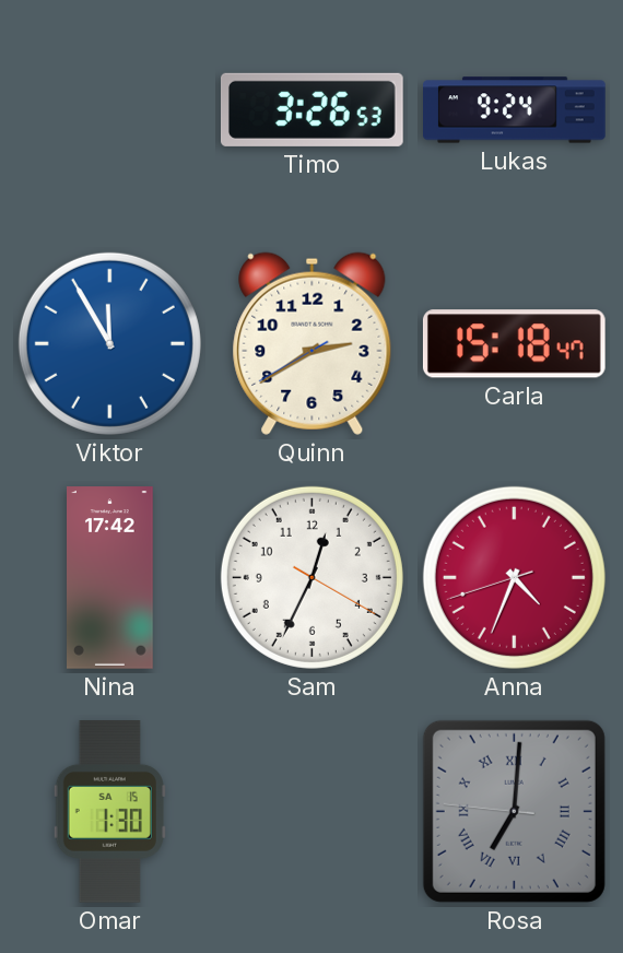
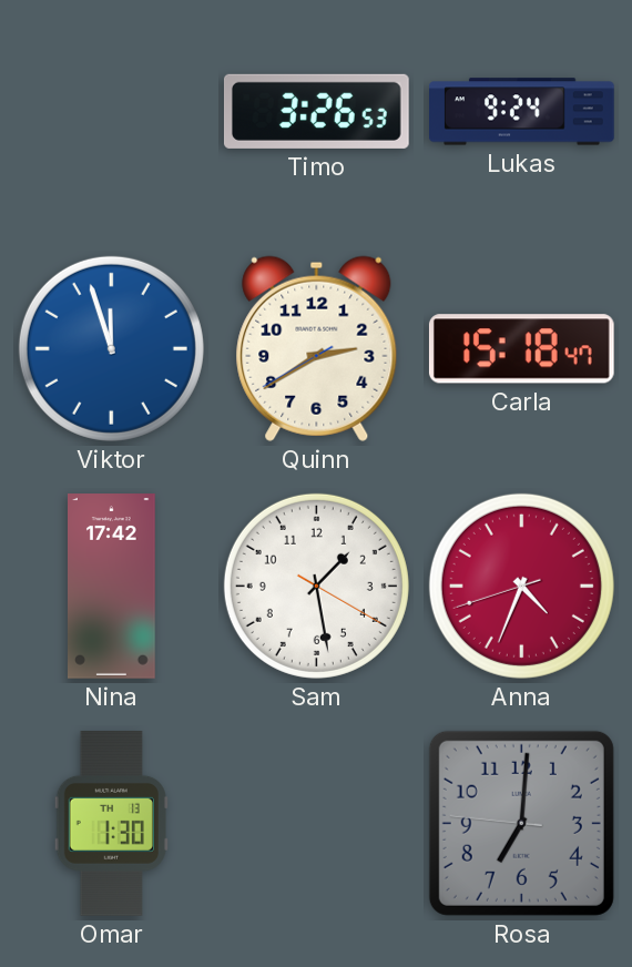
Viktor: 11:55 -> 11:57
Sam: 12:34 -> 1:28
Omar date: SA 15 -> TH 13
Rosa numerals: Roman -> Arabic
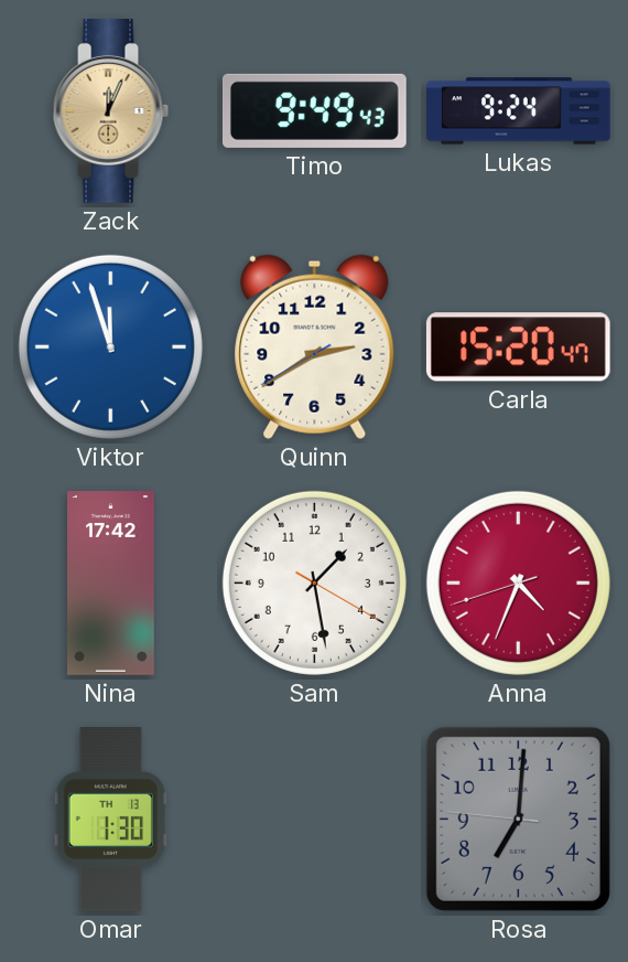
Zack: none -> 12:04
Timo: 3:26 -> 9:49
Carla: 15:18 -> 15:20
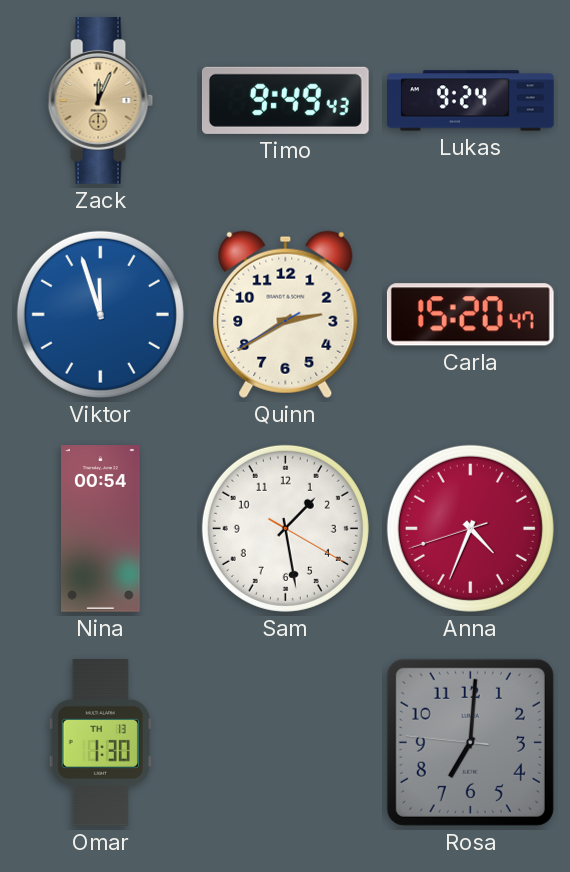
Nina: 17:42 -> 00:54
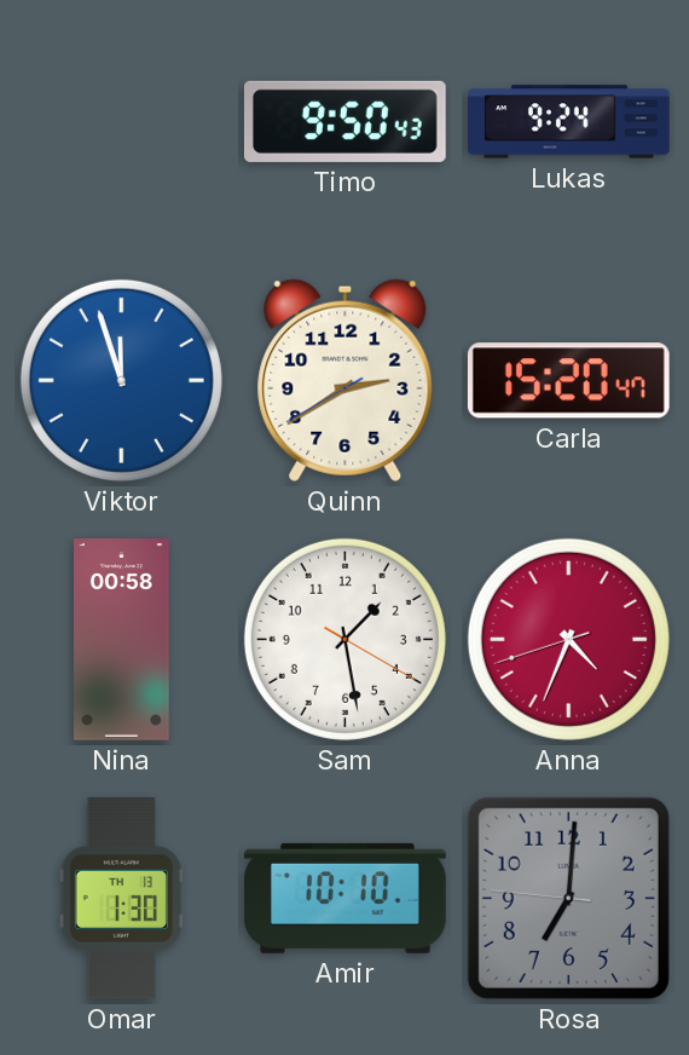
Zack: 12:04 -> none
Timo: 9:49 -> 9:50
Nina: 00:54 -> 00:58
Amir: none -> 10:10
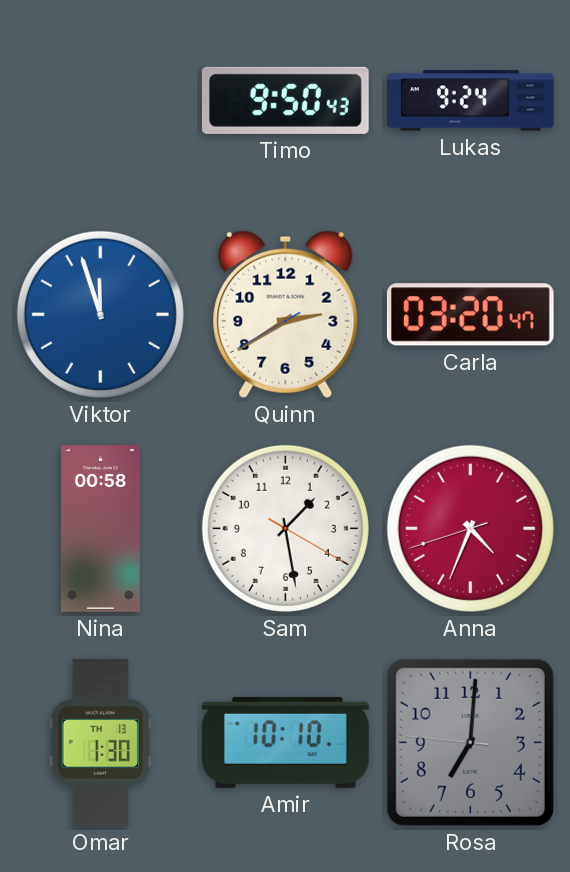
Carla: 15:20 -> 03:20
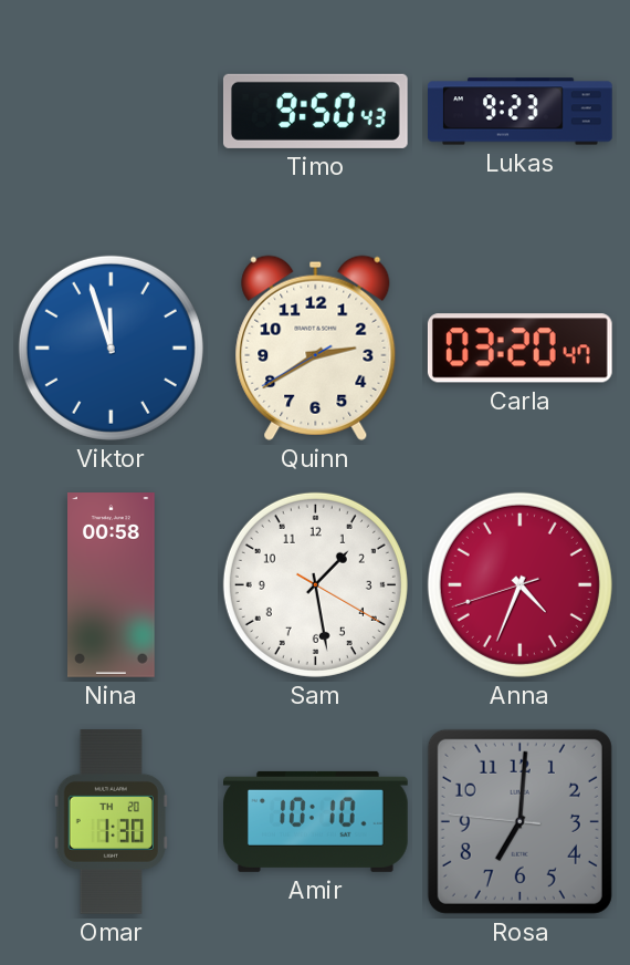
Lukas: 9:24 -> 9:23
Omar date: TH 13 -> TH 20
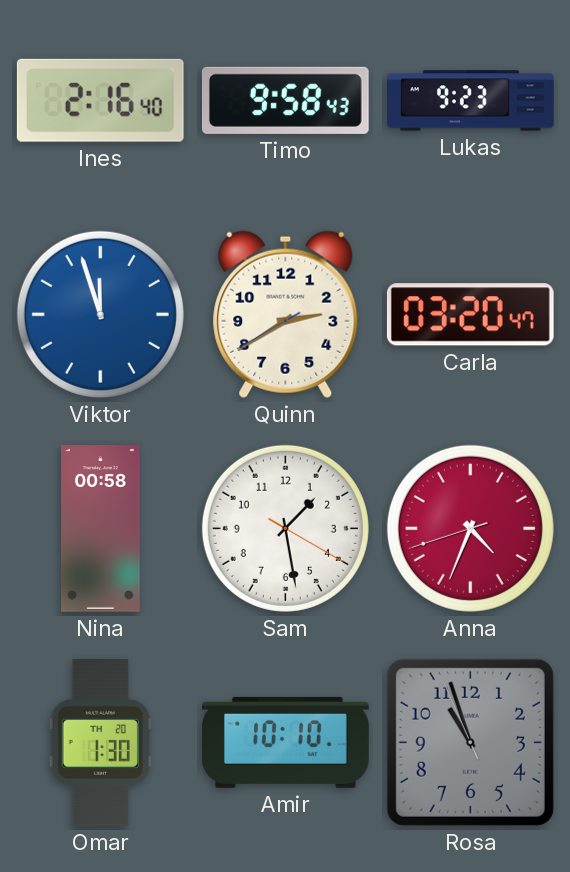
Ines: none -> 2:16
Timo: 9:50 -> 9:58
Rosa: 7:00 -> 10:56
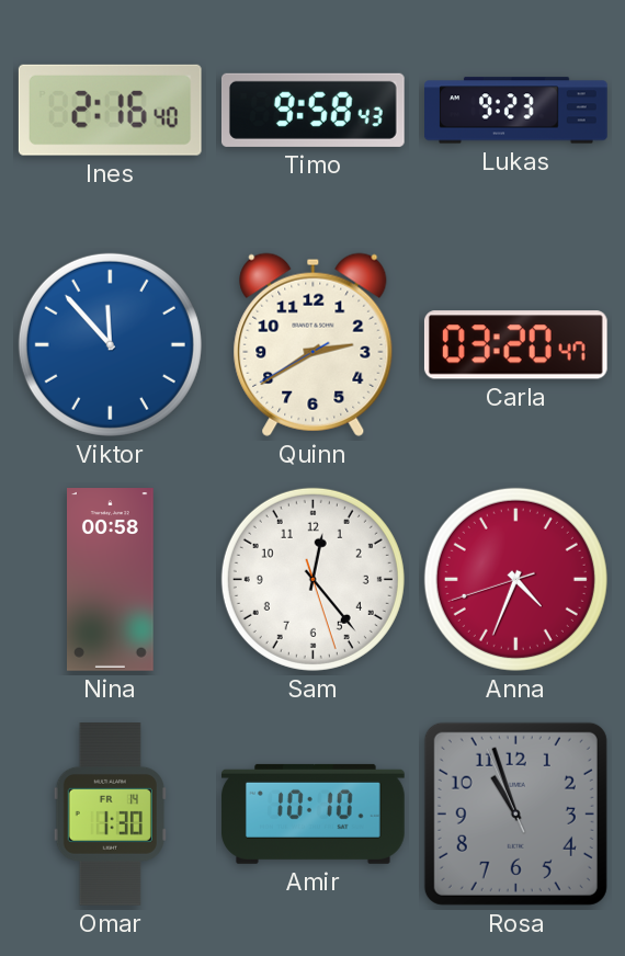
Viktor: 11:57 -> 11:53
Sam: 1:28 -> 12:23
Omar date: TH 20 -> FR 14
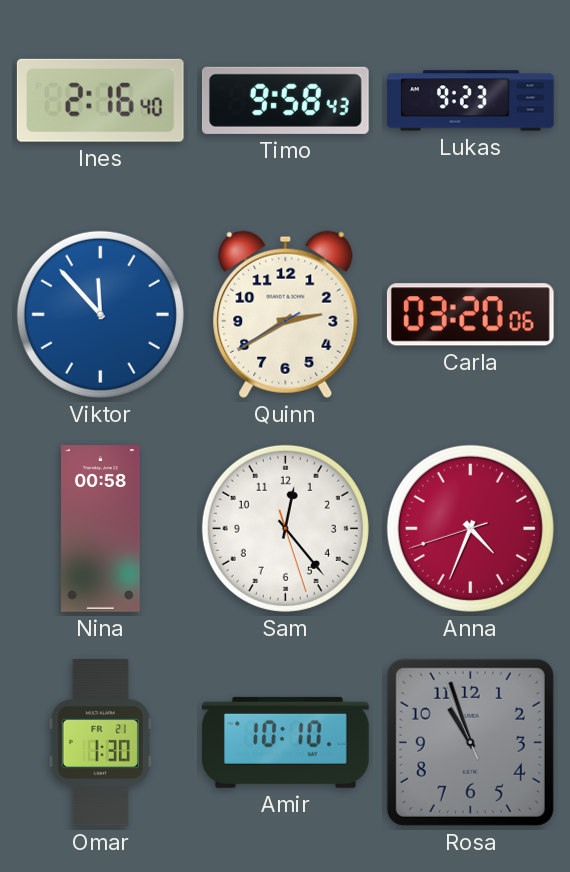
Carla: 03:20:47 -> 03:20:06
Omar date: FR 14 -> FR 21
